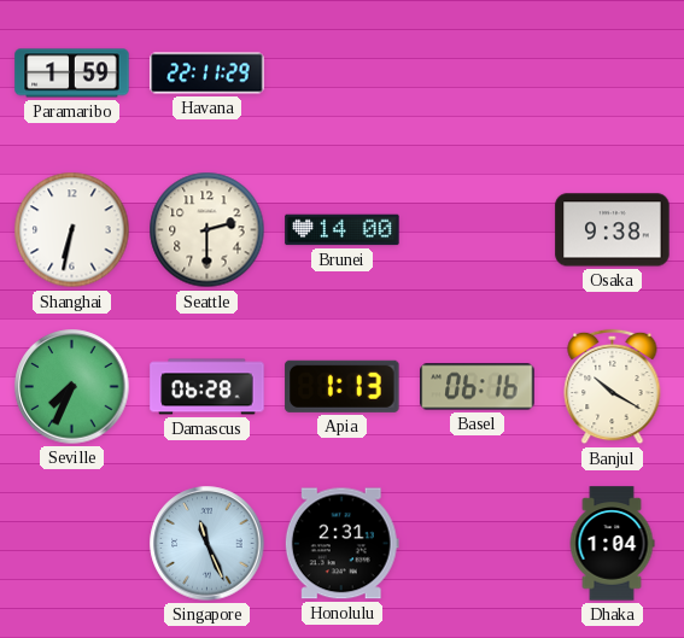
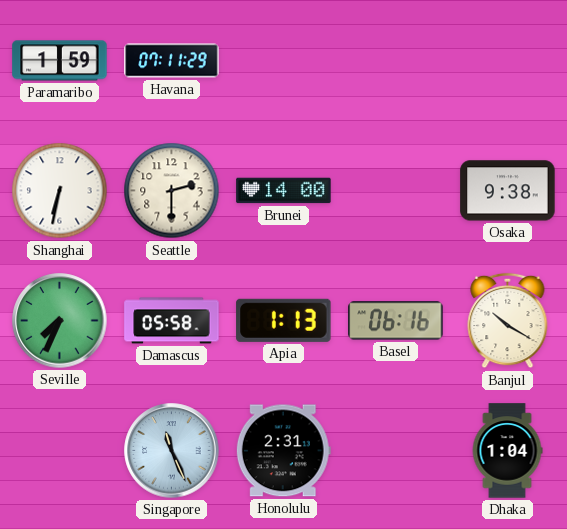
Havana: 22:11 -> 07:11
Damascus: 06:28 -> 05:58
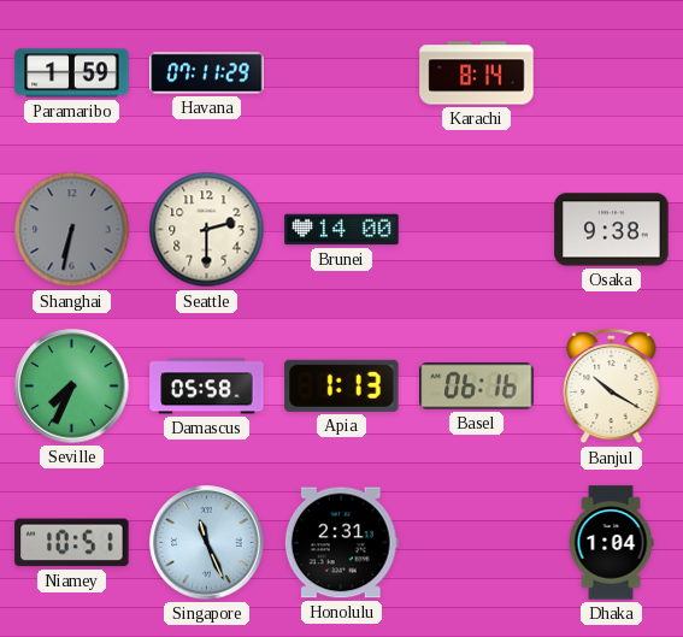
Karachi: none -> 8:14
Shanghai dial: white -> grey
Niamey: none -> 10:51
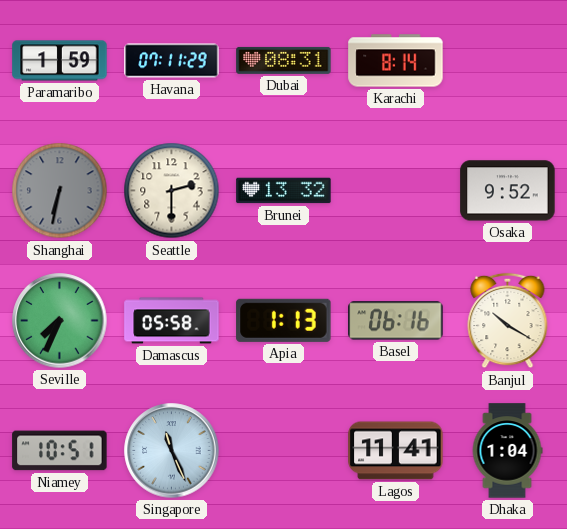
Dubai: none -> 08:31
Brunei: 14:00 -> 13:32
Osaka: 9:38 -> 9:52
Honolulu: 2:31 -> none
Lagos: none -> 11:41
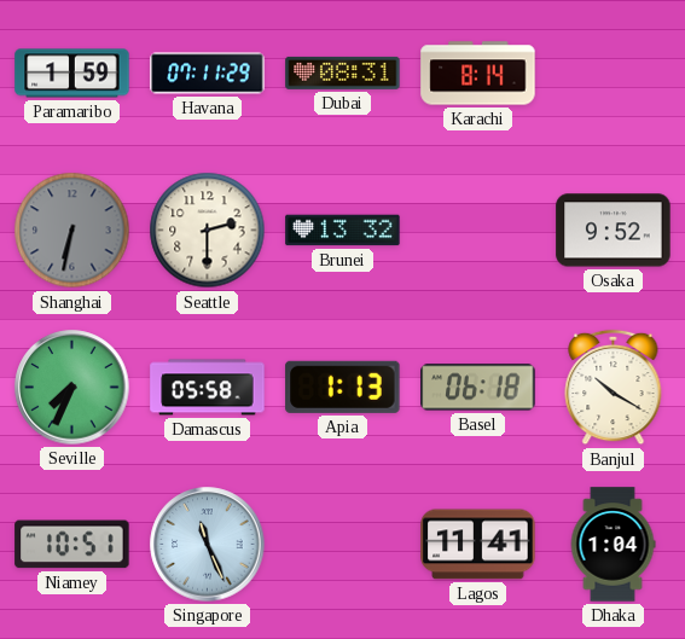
Basel: 06:16 -> 06:18
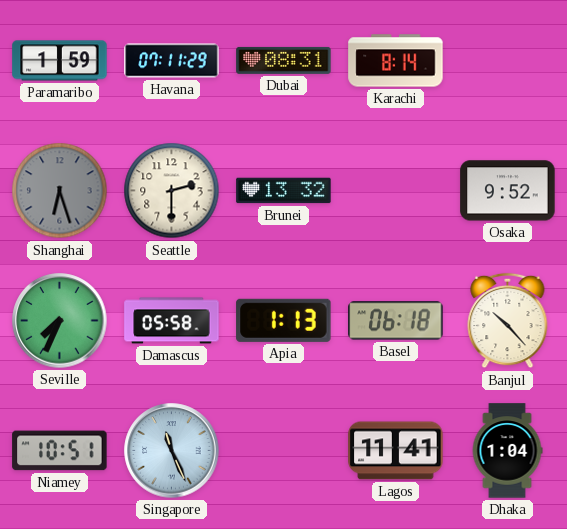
Shanghai: 6:32 -> 6:27
Banjul: 10:20 -> 10:23
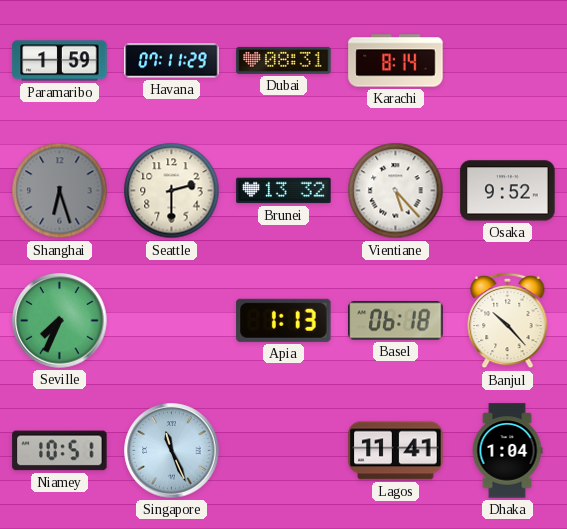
Vientiane: none -> 5:23
Damascus: 05:58 -> none
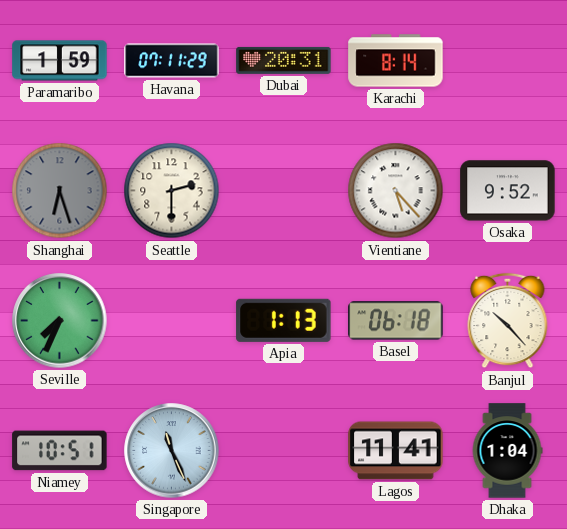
Dubai: 08:31 -> 20:31
Brunei: 13:32 -> none
